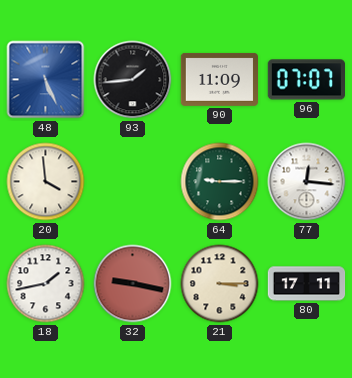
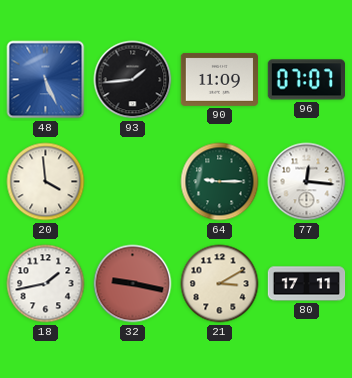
21: 3:15 -> 3:10
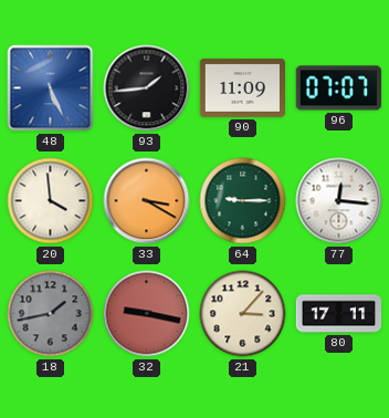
33: none -> 3:20
18 dial: white -> grey
21: 3:10 -> 3:07
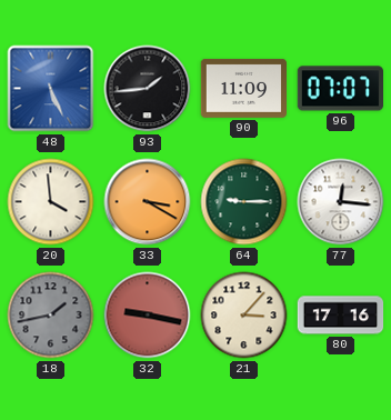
80: 17:11 -> 17:16
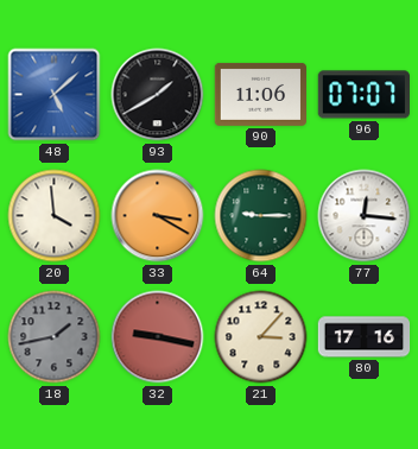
48: 5:26 -> 5:08
93: 1:44 -> 1:40
90: 11:09 -> 11:06
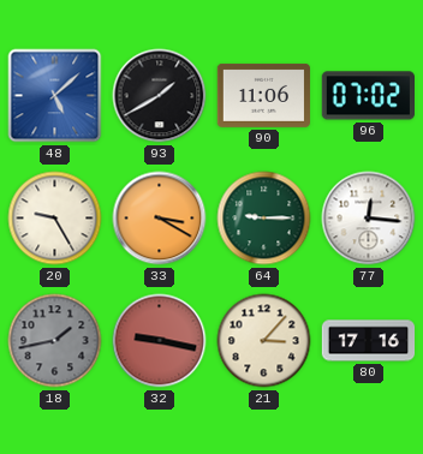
96: 07:07 -> 07:02
20: 3:59 -> 9:25
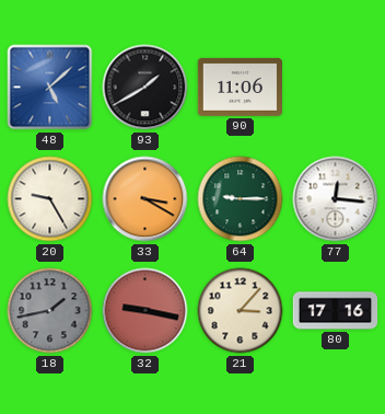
96: 07:02 -> none
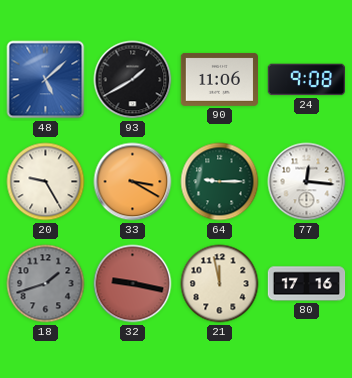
24: none -> 9:08
18: 1:43 -> 1:42
21: 3:07 -> 11:58
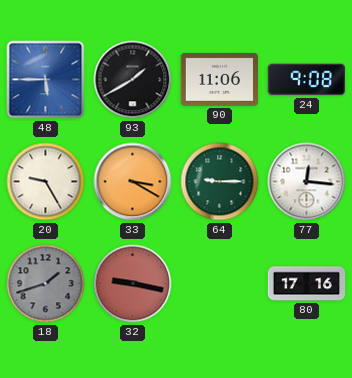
48: 5:08 -> 5:45
21: 11:58 -> none
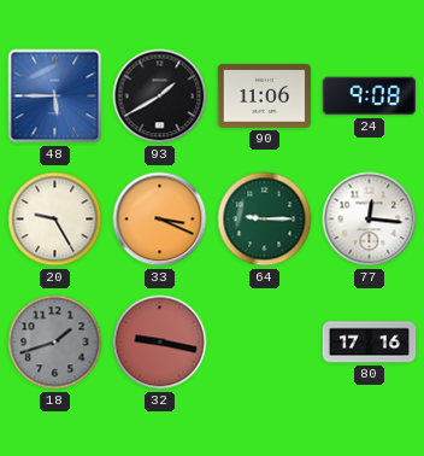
33: 3:20 -> 3:19
